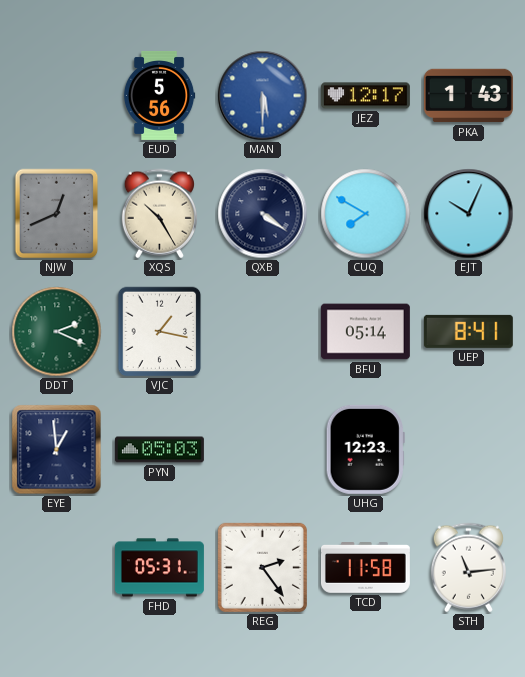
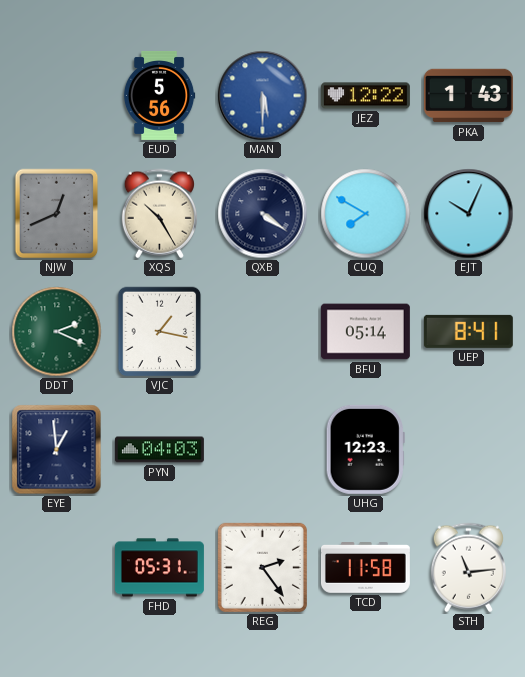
JEZ: 12:17 -> 12:22
PYN: 05:03 -> 04:03
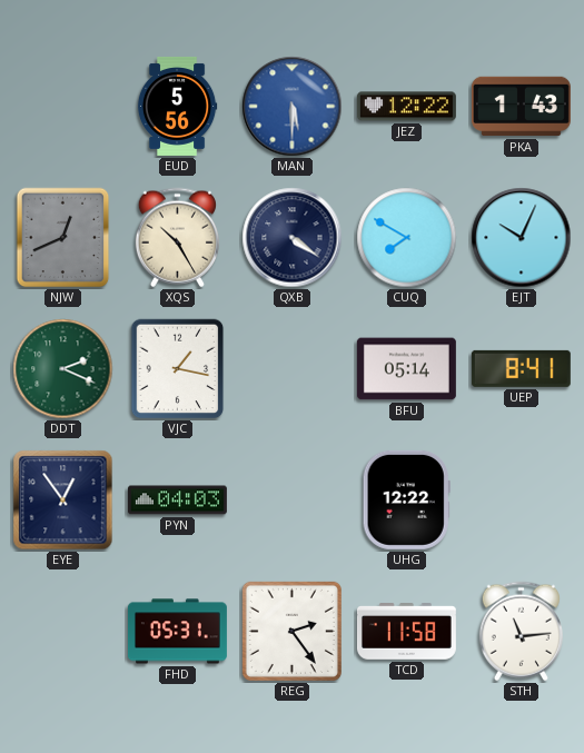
EYE: 12:59 -> 12:54
UHG: 12:23 -> 12:22
